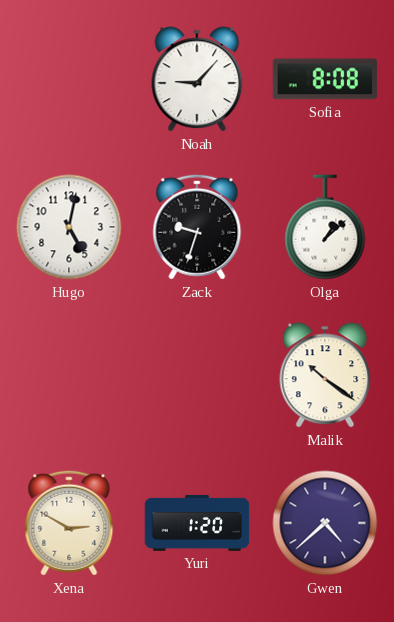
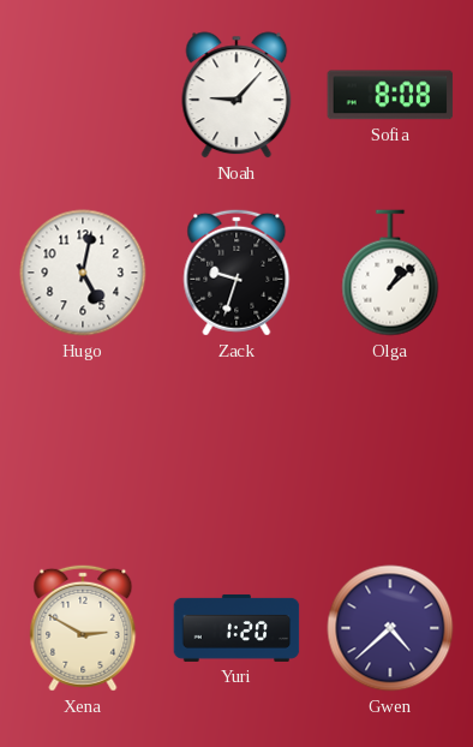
Malik: 10:21 -> none
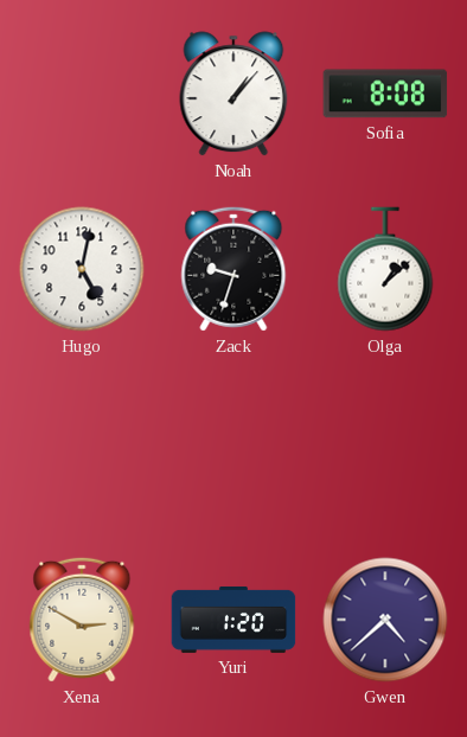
Noah: 9:07 -> 1:07
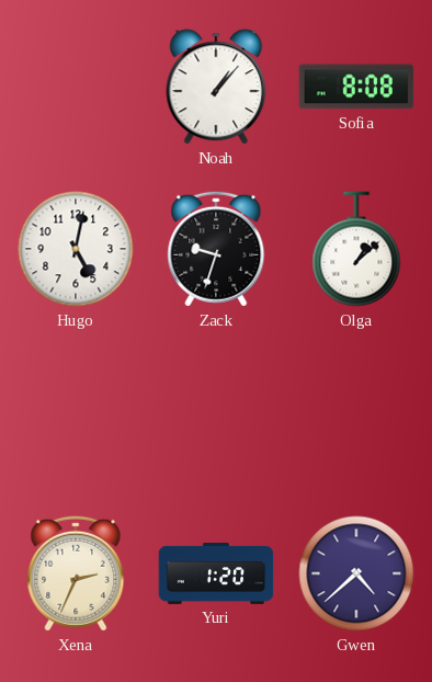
Xena: 2:50 -> 2:34
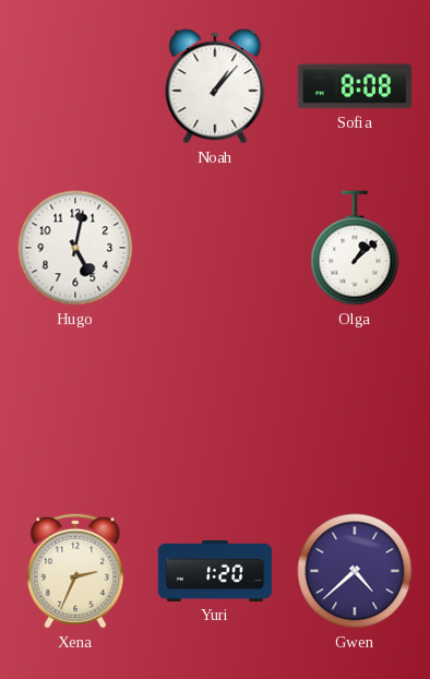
Zack: 9:33 -> none
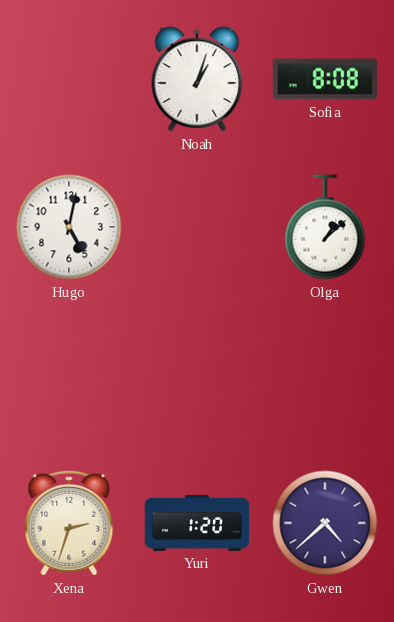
Noah: 1:07 -> 1:03
Xena: 2:34 -> 2:33
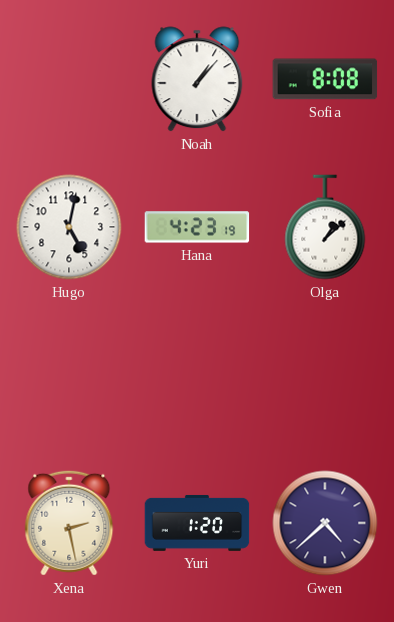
Noah: 1:03 -> 1:07
Hana: none -> 4:23
Xena: 2:33 -> 2:28
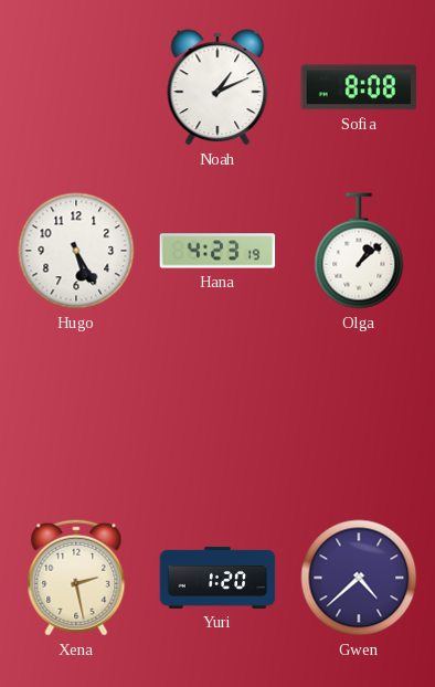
Noah: 1:07 -> 1:11
Hugo: 5:02 -> 5:25
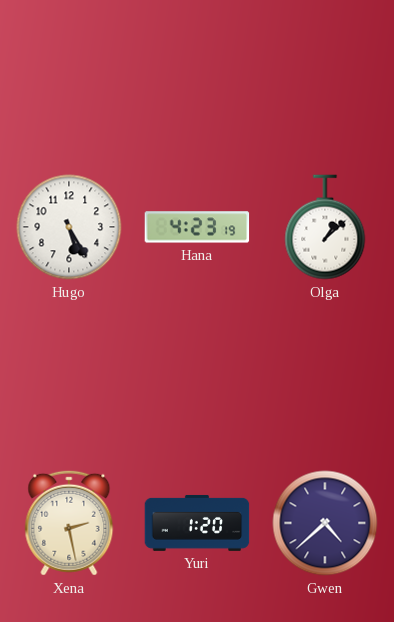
Noah: 1:11 -> none
Sofia: 8:08 -> none
